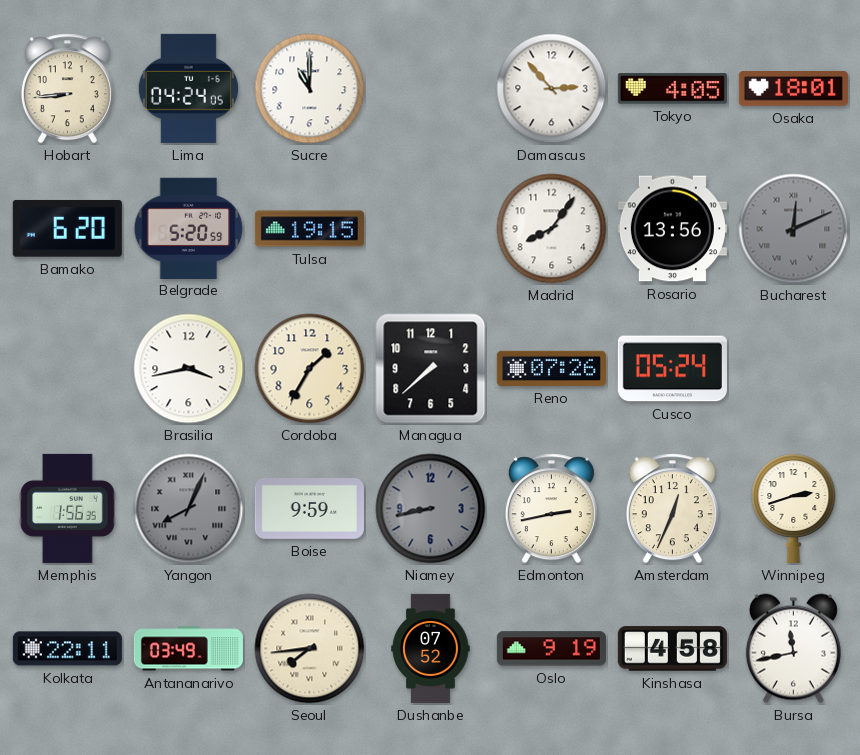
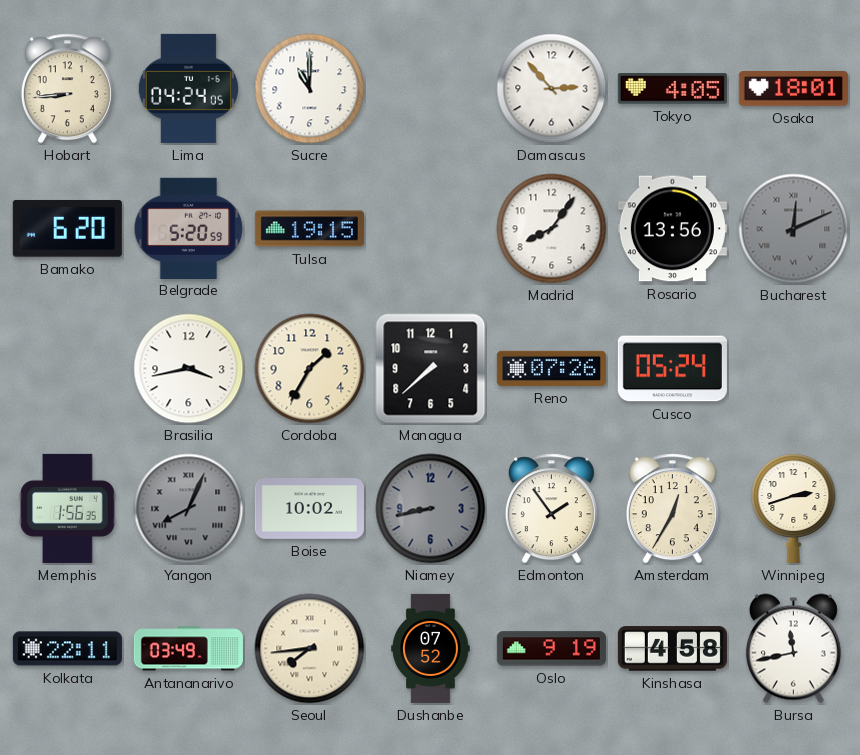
Boise: 9:59 -> 10:02
Edmonton: 2:43 -> 1:54
Amsterdam: 12:34 -> 12:35
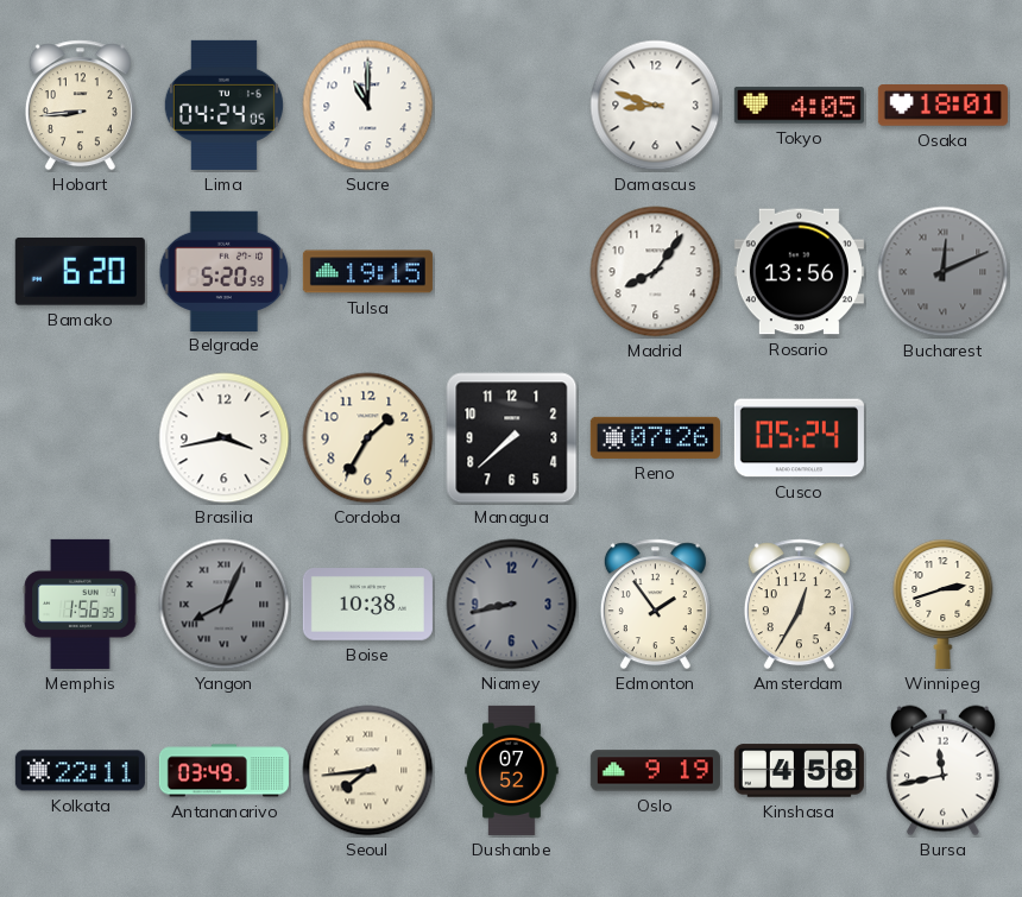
Damascus: 2:53 -> 8:48
Boise: 10:02 -> 10:38
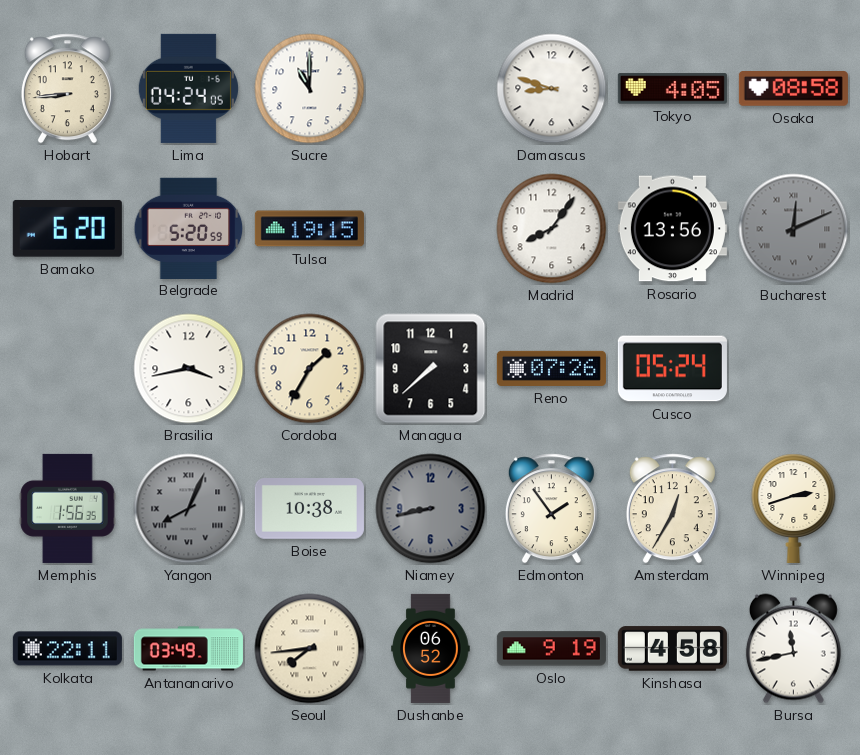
Osaka: 18:01 -> 08:58
Dushanbe: 07:52 -> 06:52
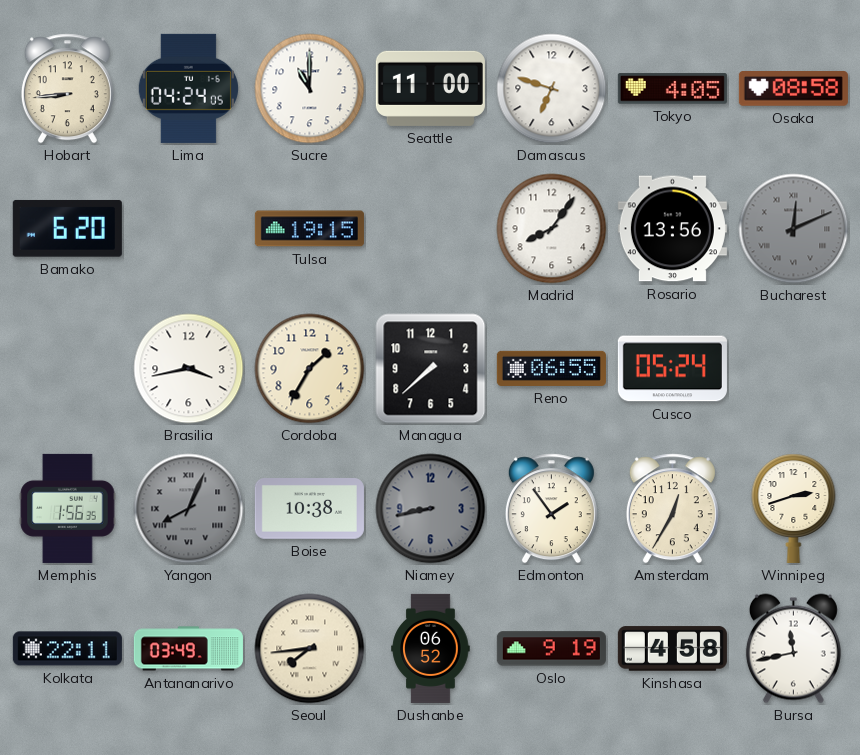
Seattle: none -> 11:00
Damascus: 8:48 -> 6:48
Belgrade: 5:20 -> none
Reno: 07:26 -> 06:55
